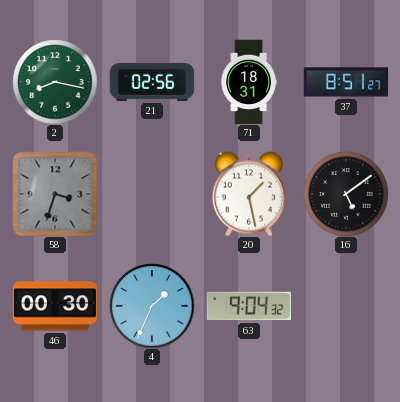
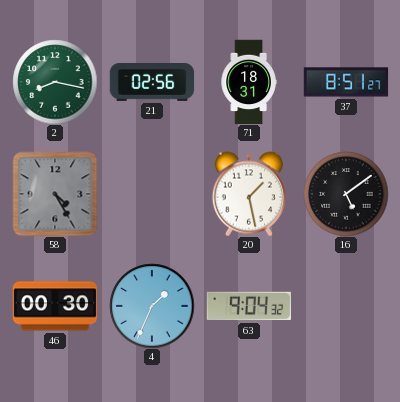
58: 3:33 -> 4:25
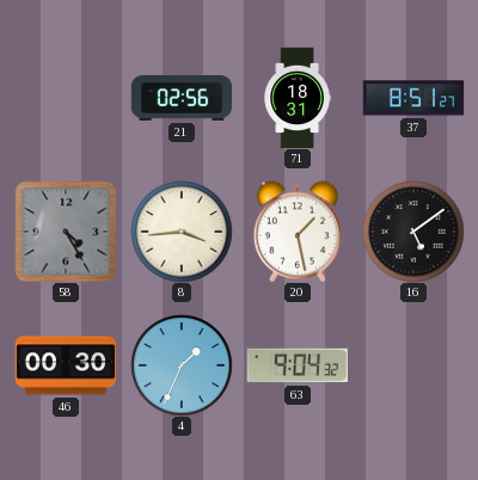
2: 8:17 -> none
8: none -> 3:44
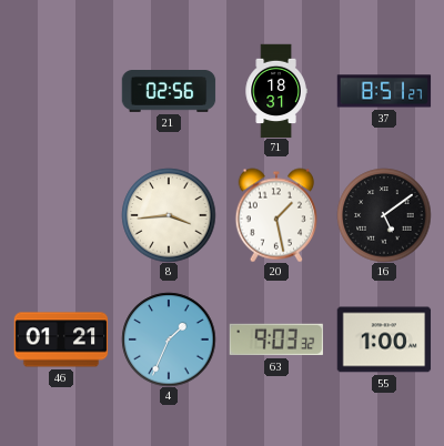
58: 4:25 -> none
46: 00:30 -> 01:21
63: 9:04 -> 9:03
55: none -> 1:00
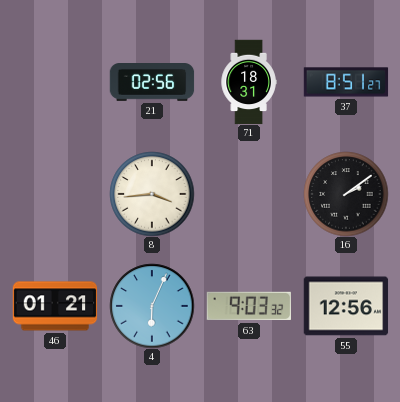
20: 1:28 -> none
16: 5:09 -> 2:09
4: 1:34 -> 6:04
55: 1:00 -> 12:56
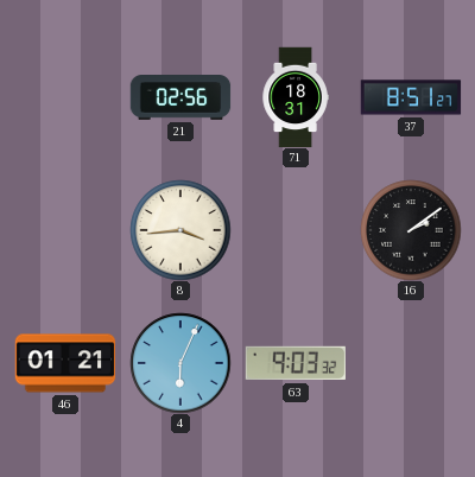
55: 12:56 -> none
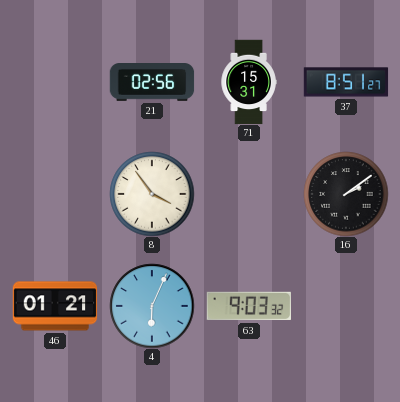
71: 18:31 -> 15:31
8: 3:44 -> 3:54
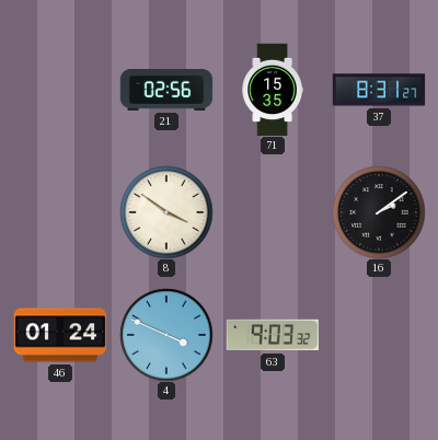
71: 15:31 -> 15:35
37: 8:51 -> 8:31
8: 3:54 -> 3:51
46: 01:21 -> 01:24
4: 6:04 -> 3:49
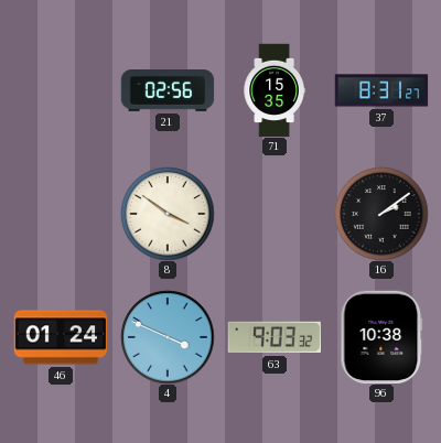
96: none -> 10:38
